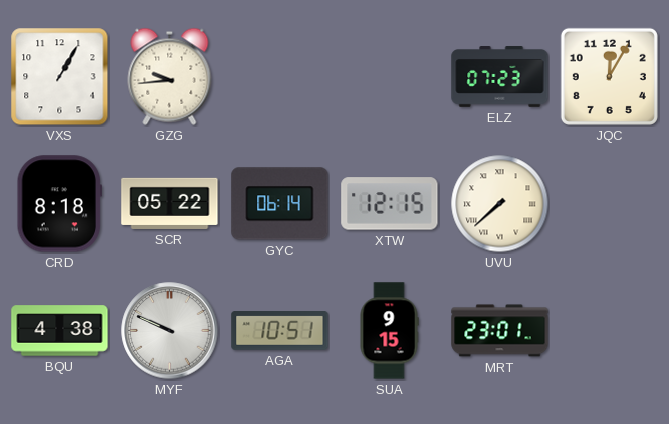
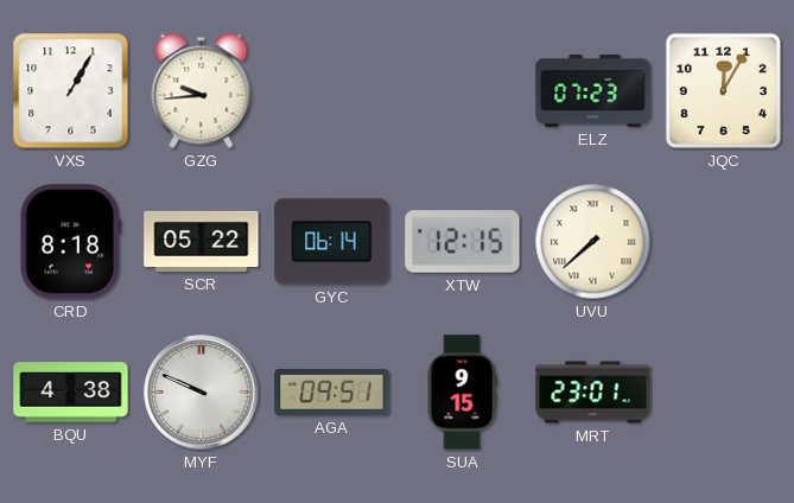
AGA: 10:51 -> 09:51
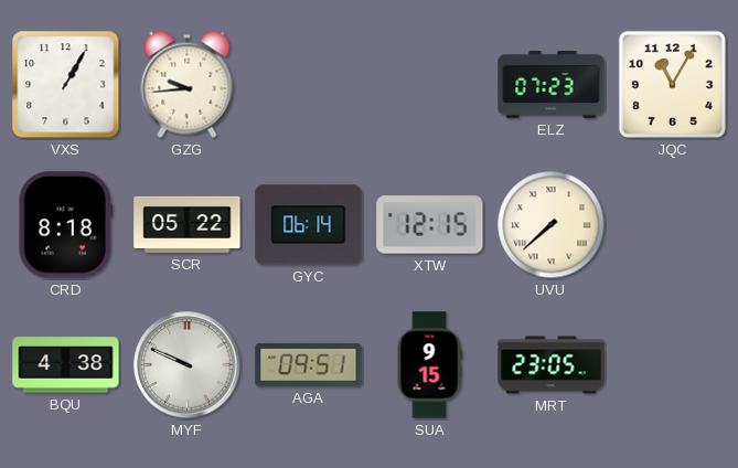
JQC: 12:05 -> 11:05
MRT: 23:01 -> 23:05
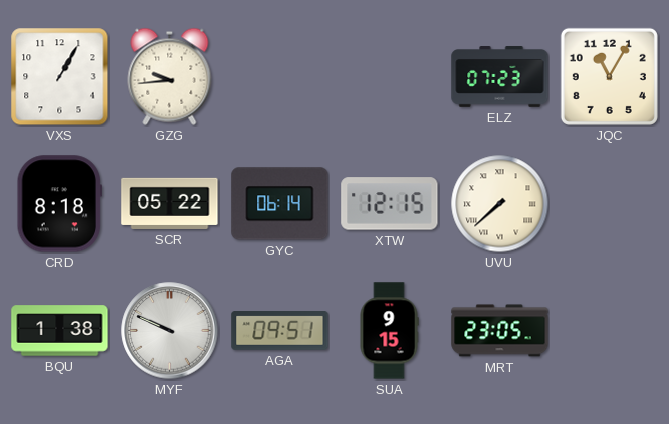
BQU: 4:38 -> 1:38
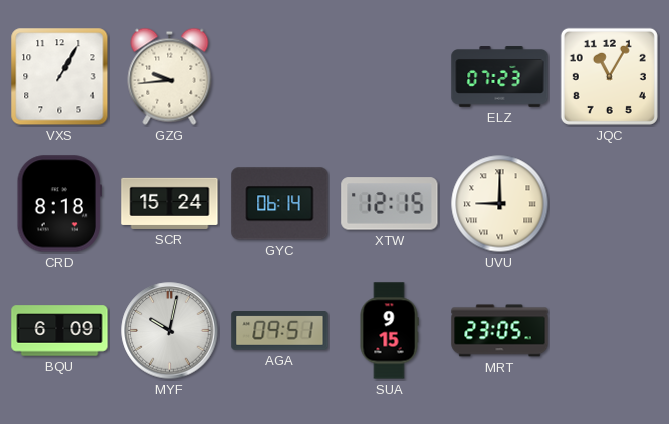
SCR: 05:22 -> 15:24
UVU: 7:38 -> 9:00
BQU: 1:38 -> 6:09
MYF: 9:49 -> 10:02
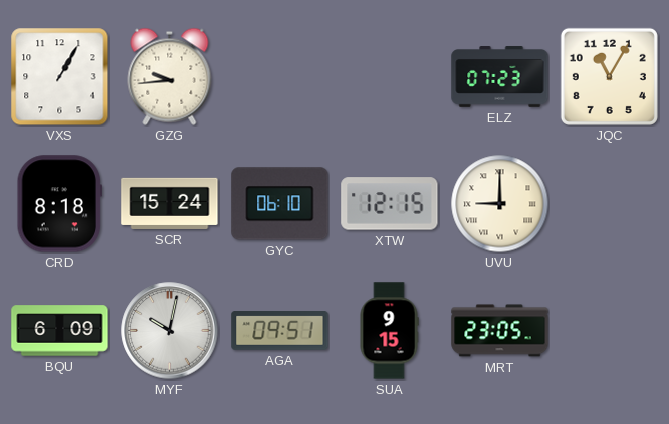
GYC: 06:14 -> 06:10
